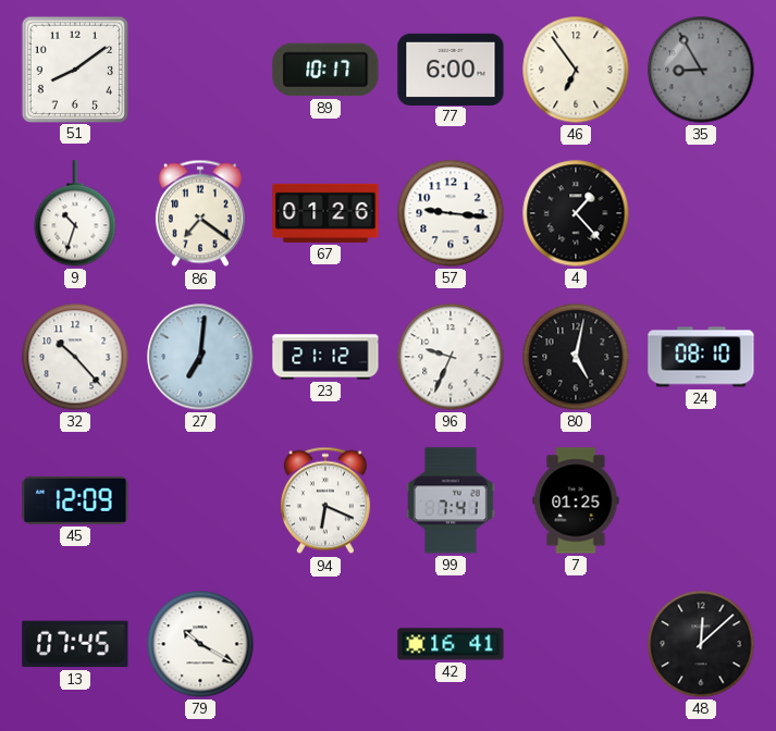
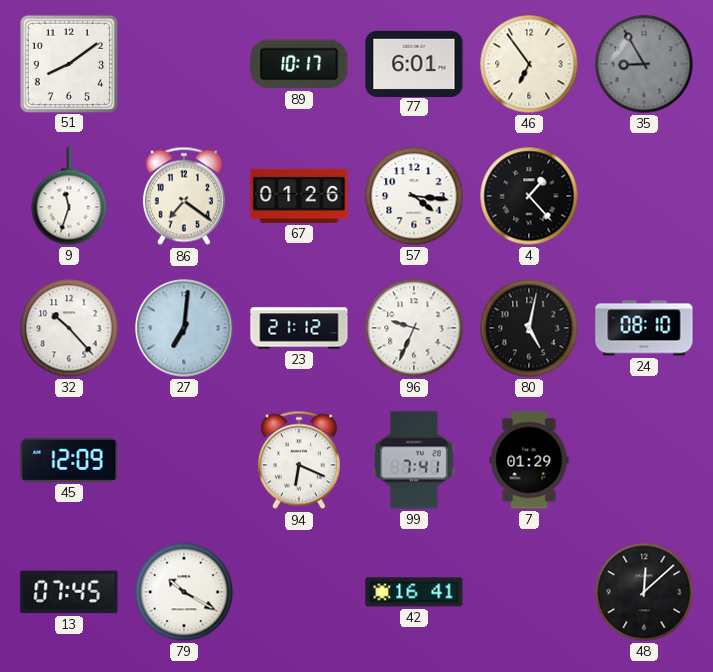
77: 6:00 -> 6:01
9: 10:33 -> 11:33
57: 9:16 -> 4:16
7: 01:25 -> 01:29
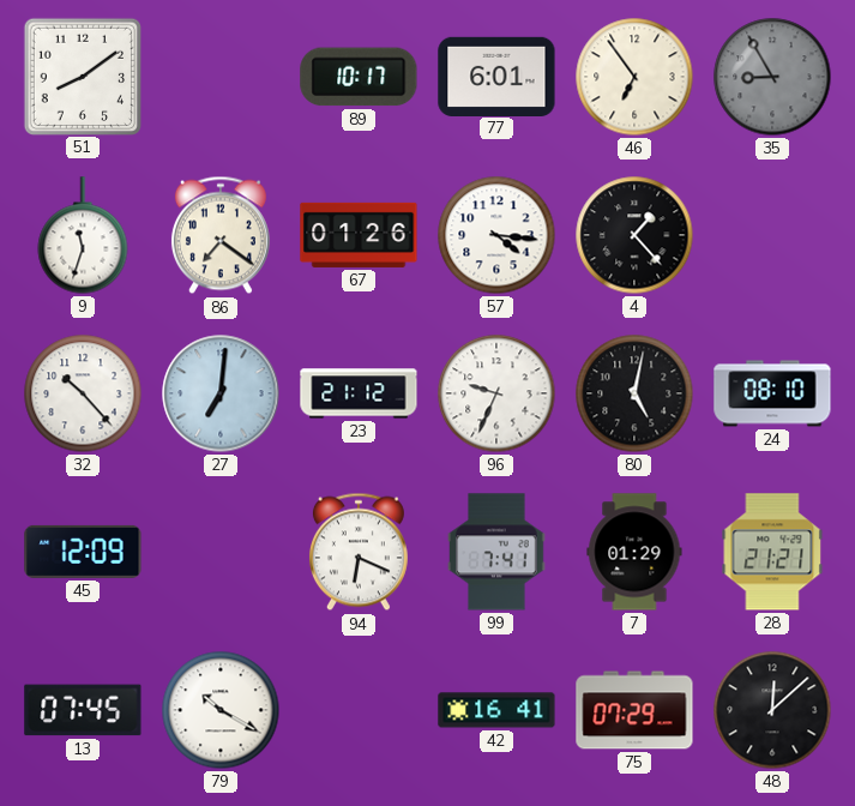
28: none -> 21:21
75: none -> 07:29
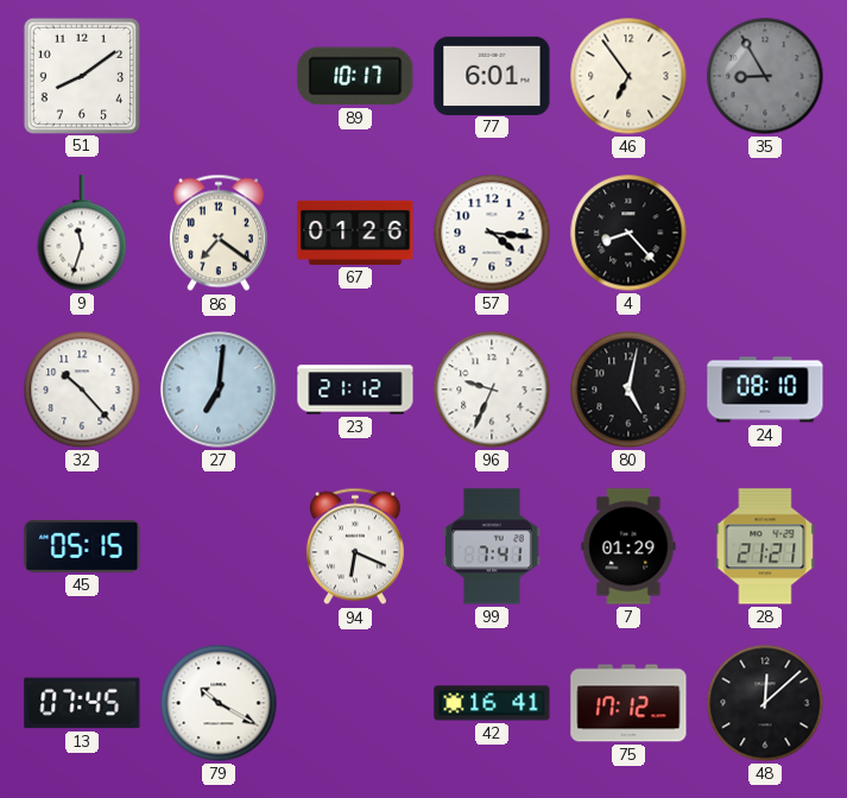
4: 1:23 -> 8:23
45: 12:09 -> 05:15
75: 07:29 -> 17:12
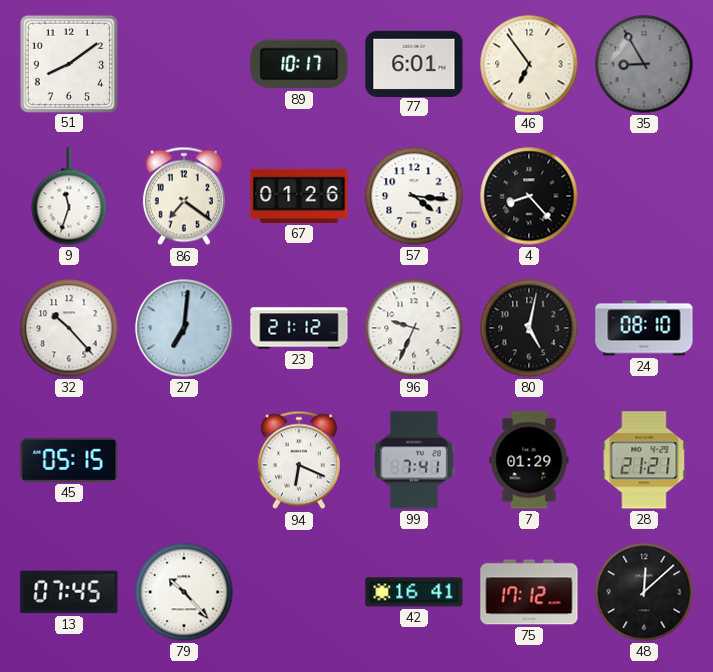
79: 10:20 -> 10:23
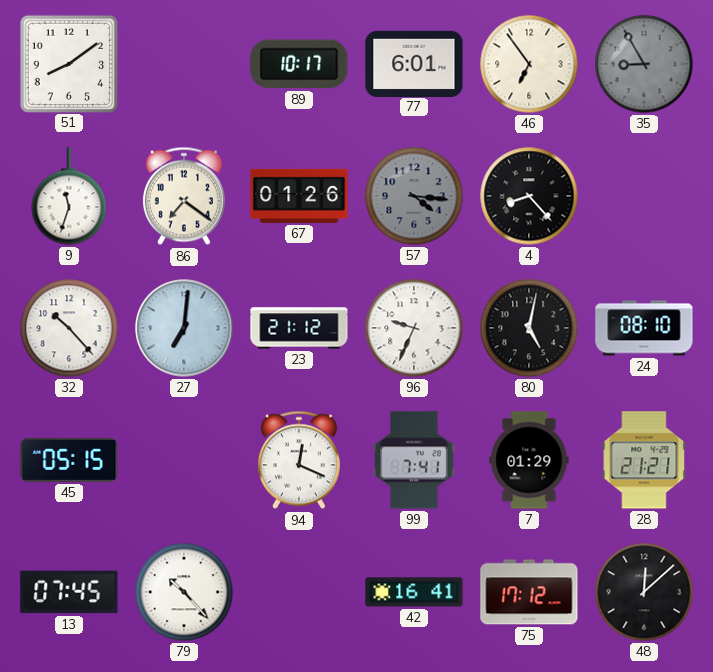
57 dial: white -> grey
94: 6:19 -> 12:19
